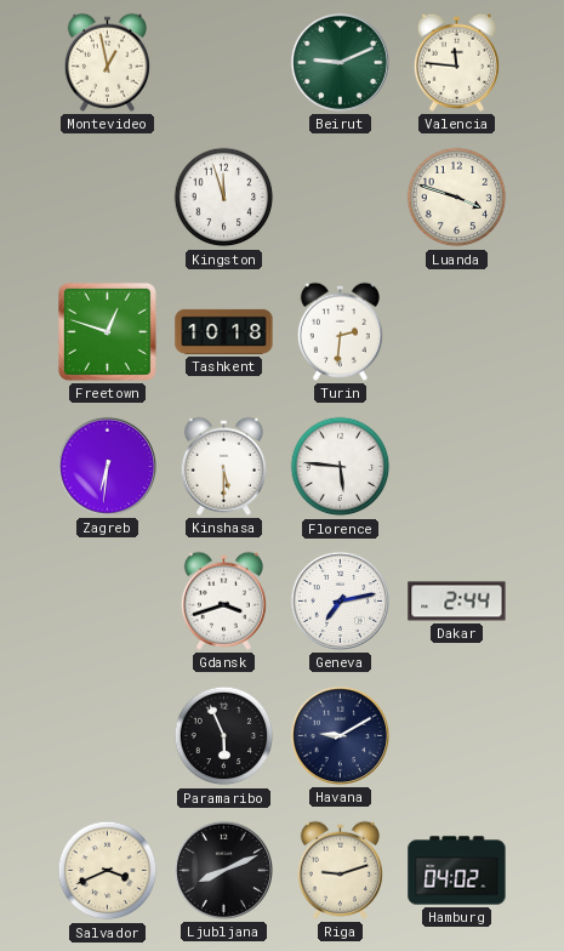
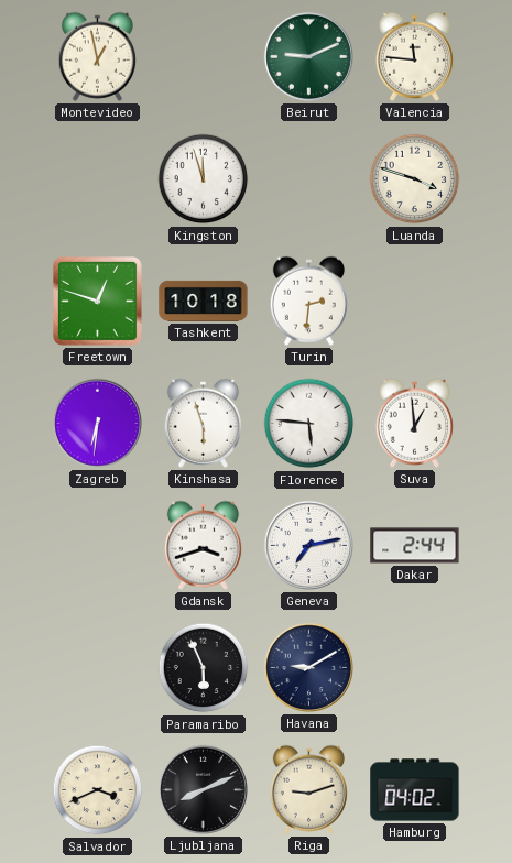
Kinshasa: 5:30 -> 5:57
Suva: none -> 12:59
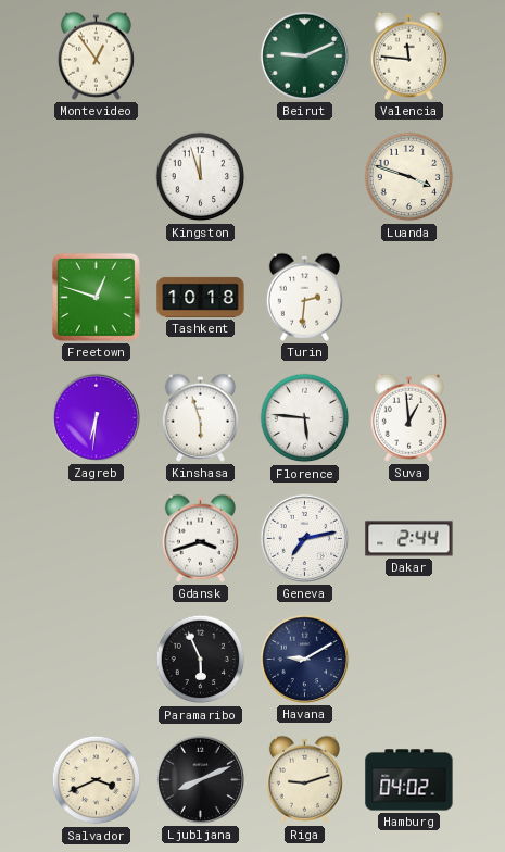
Montevideo: 12:58 -> 12:54
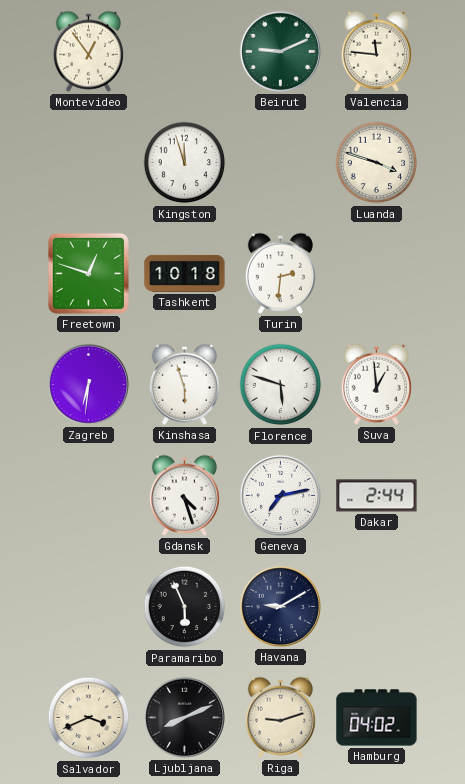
Florence: 5:46 -> 5:48
Gdansk: 3:42 -> 4:27
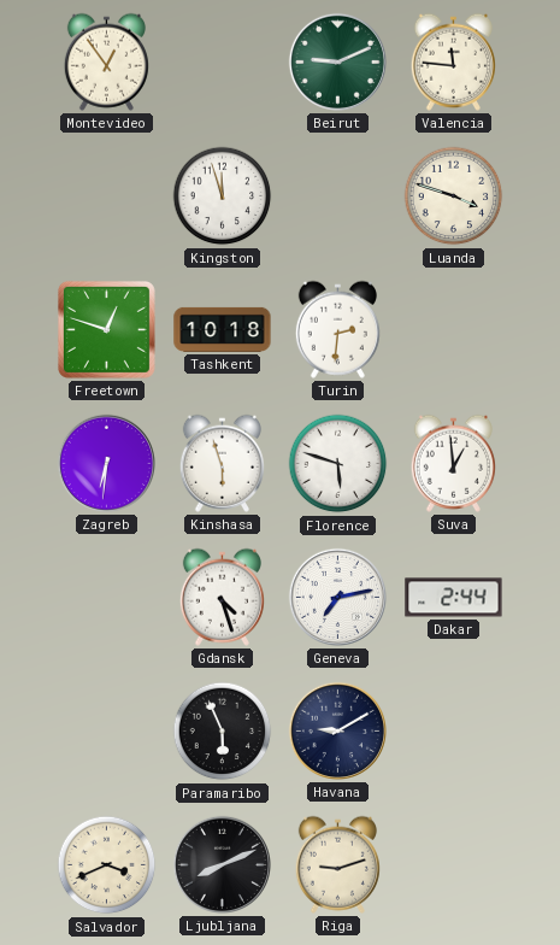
Hamburg: 04:02 -> none
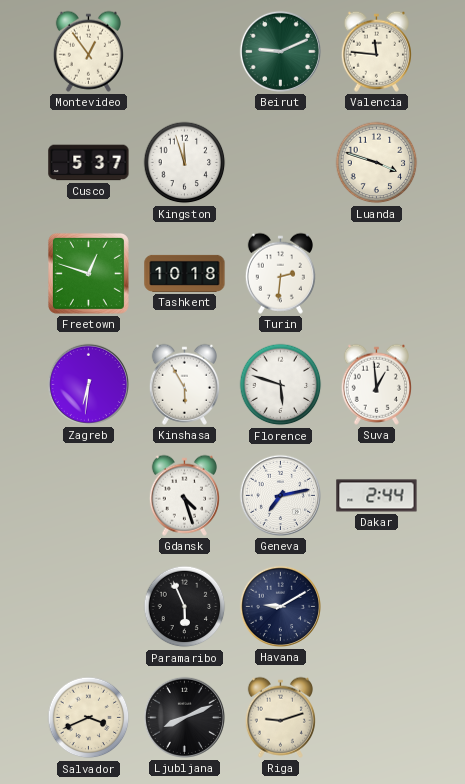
Cusco: none -> 5:37
Kinshasa: 5:57 -> 5:55
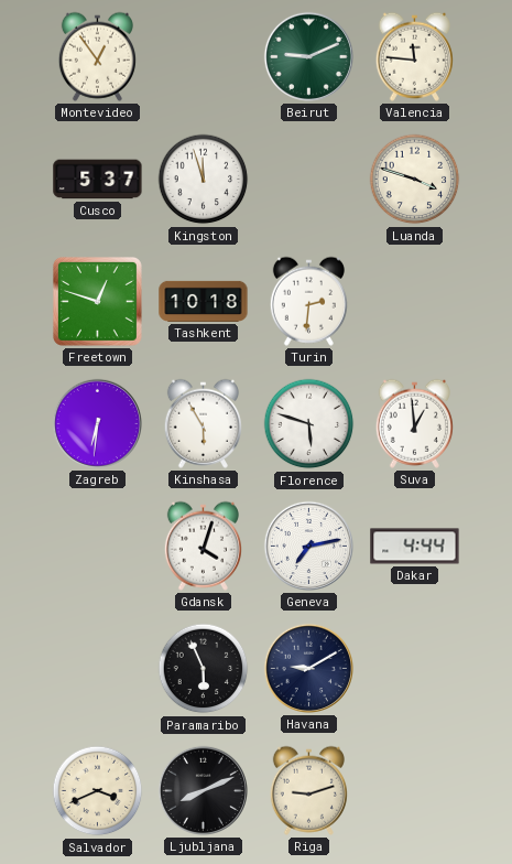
Gdansk: 4:27 -> 4:03
Dakar: 2:44 -> 4:44
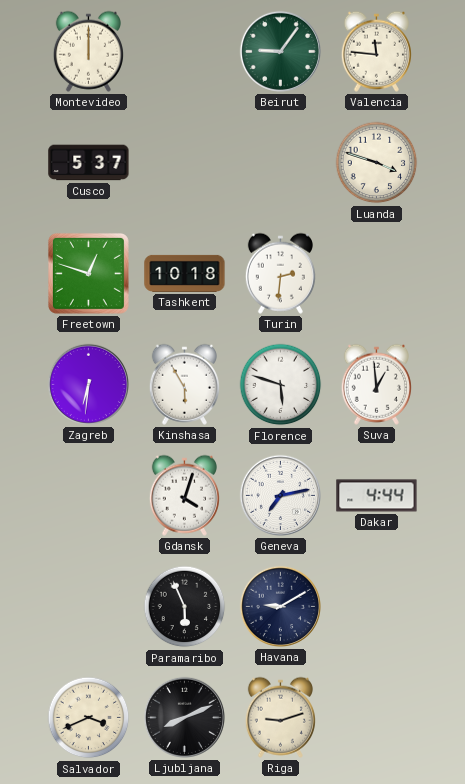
Montevideo: 12:54 -> 12:00
Beirut: 9:11 -> 9:06
Kingston: 11:57 -> none
